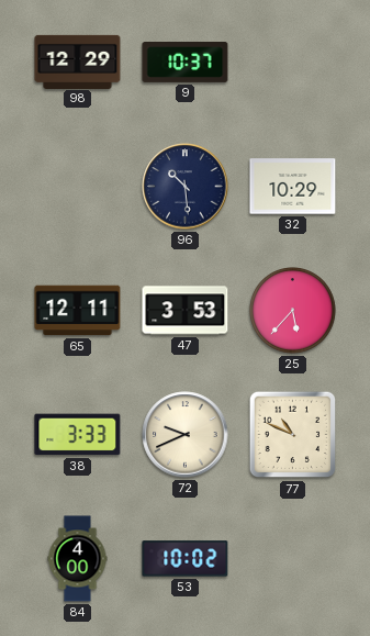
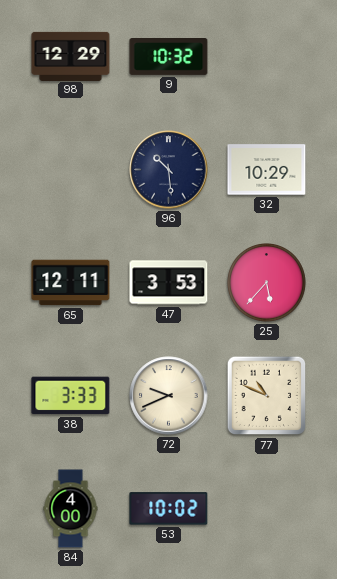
9: 10:37 -> 10:32
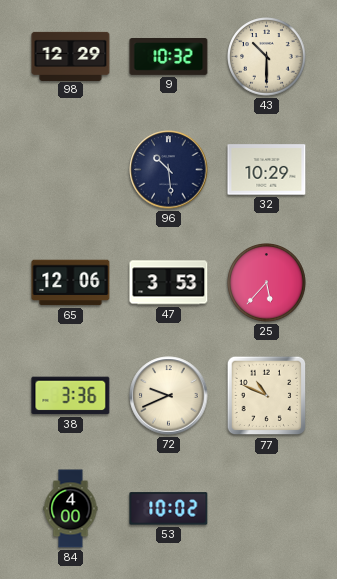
43: none -> 10:30
65: 12:11 -> 12:06
38: 3:33 -> 3:36
